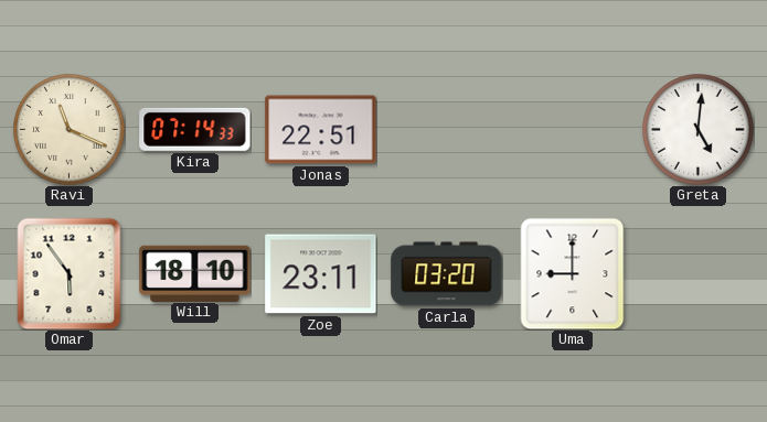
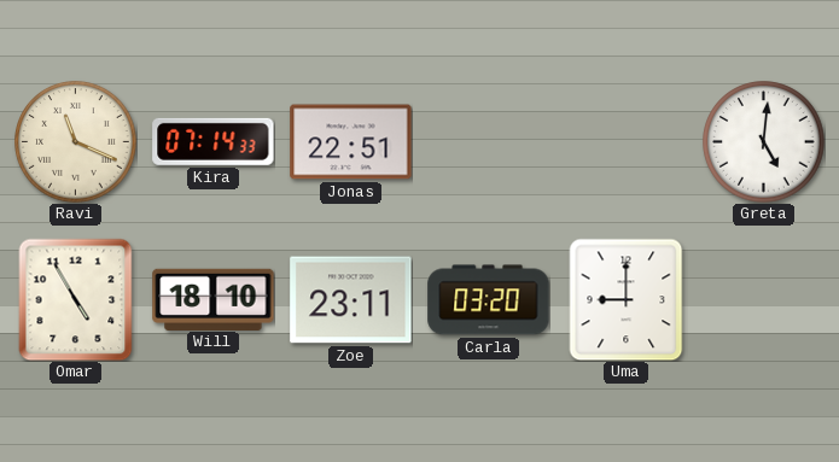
Omar: 5:54 -> 4:55
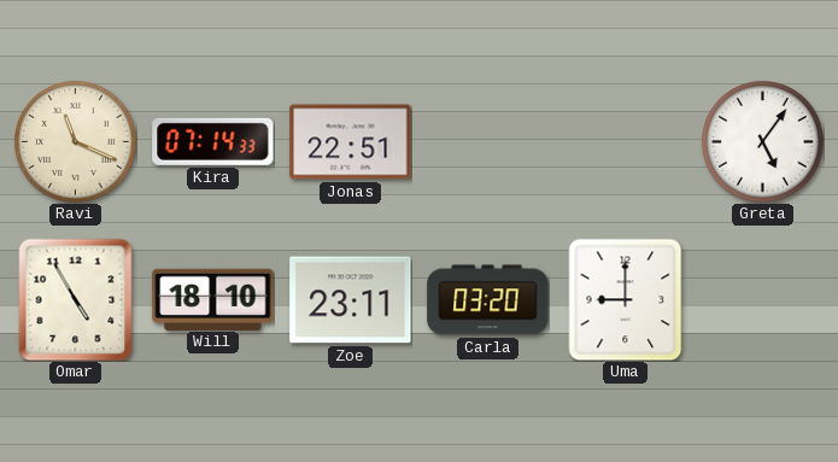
Greta: 5:01 -> 5:06
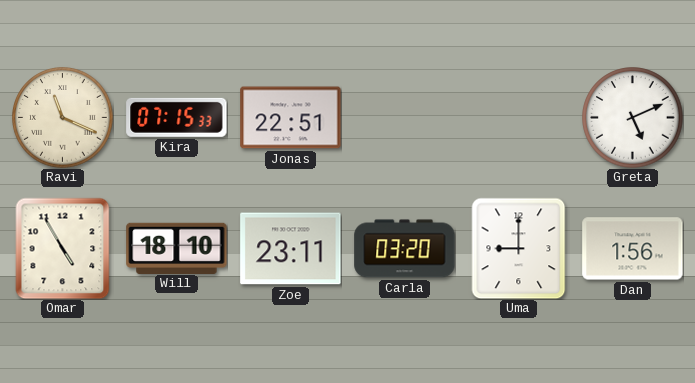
Kira: 07:14 -> 07:15
Greta: 5:06 -> 5:11
Dan: none -> 1:56
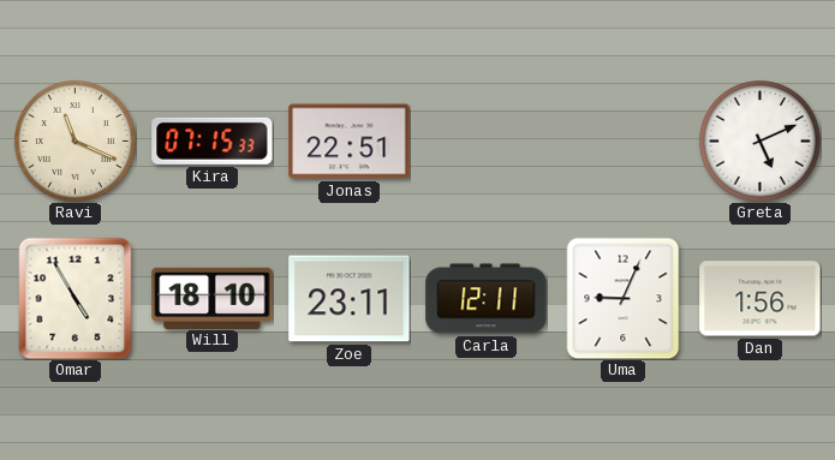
Carla: 03:20 -> 12:11
Uma: 9:00 -> 9:04
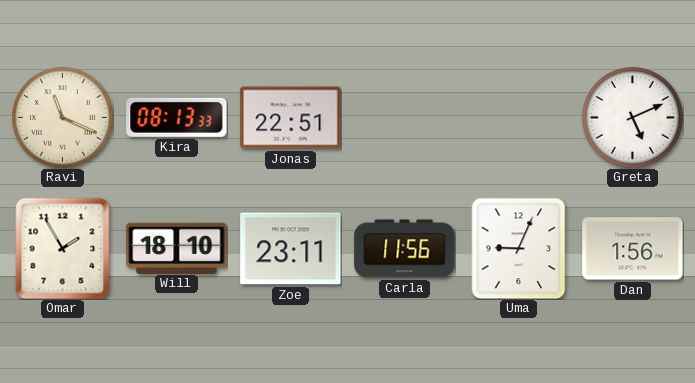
Kira: 07:15 -> 08:13
Omar: 4:55 -> 1:55
Carla: 12:11 -> 11:56
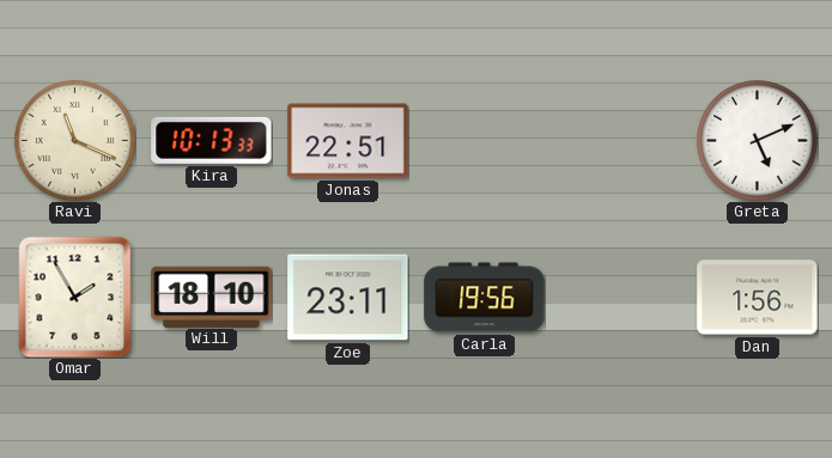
Kira: 08:13 -> 10:13
Carla: 11:56 -> 19:56
Uma: 9:04 -> none
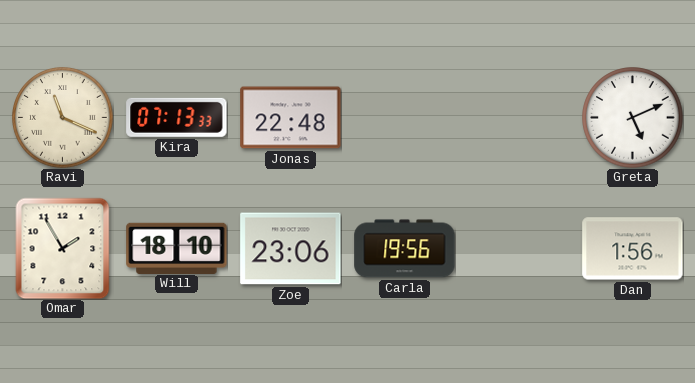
Kira: 10:13 -> 07:13
Jonas: 22:51 -> 22:48
Zoe: 23:11 -> 23:06
